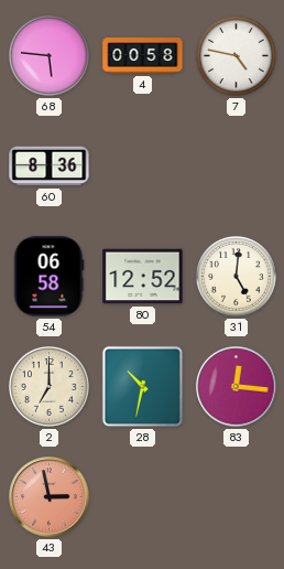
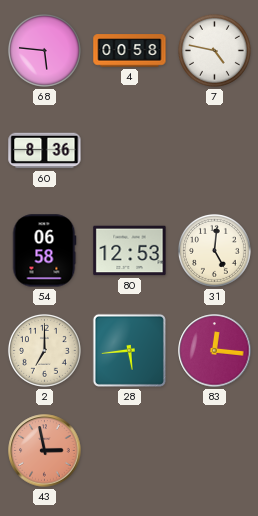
80: 12:52 -> 12:53
28: 10:32 -> 5:44
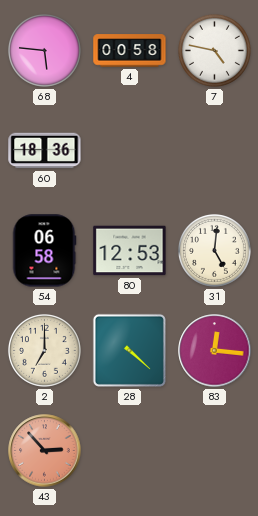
60: 8:36 -> 18:36
28: 5:44 -> 4:22
43: 2:58 -> 2:53
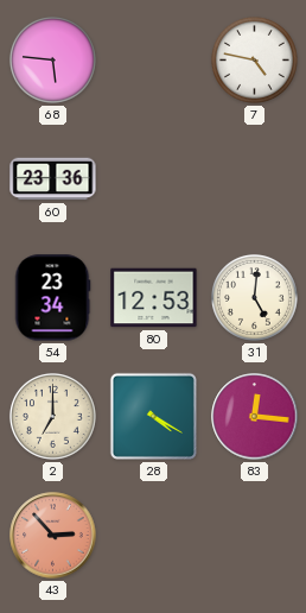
4: 00:58 -> none
60: 18:36 -> 23:36
54: 06:58 -> 23:34
28: 4:22 -> 4:20
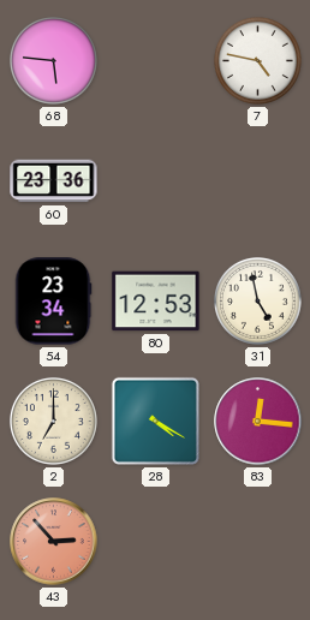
31: 5:01 -> 4:58
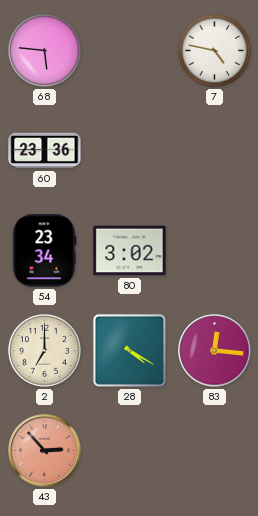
80: 12:53 -> 3:02
31: 4:58 -> none
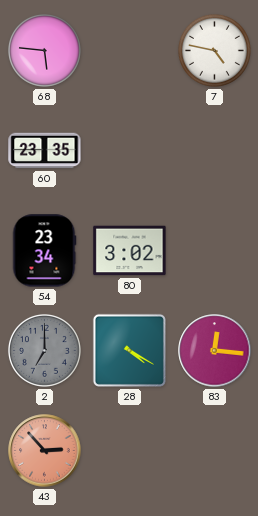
60: 23:36 -> 23:35
2 dial: cream -> grey
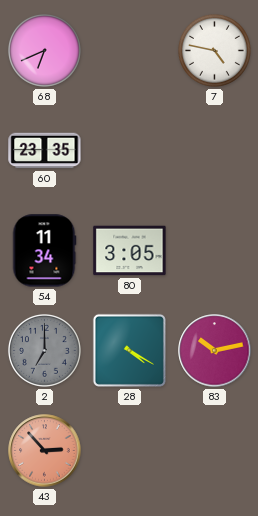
68: 5:46 -> 6:41
54: 23:34 -> 11:34
80: 3:02 -> 3:05
83: 12:16 -> 10:13
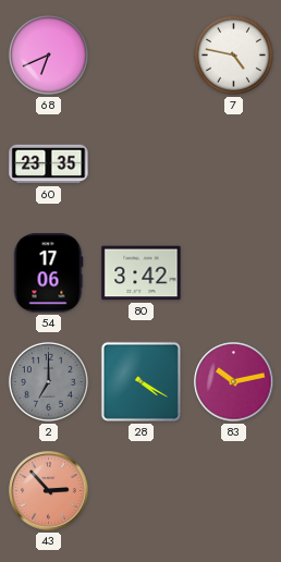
54: 11:34 -> 17:06
80: 3:05 -> 3:42
